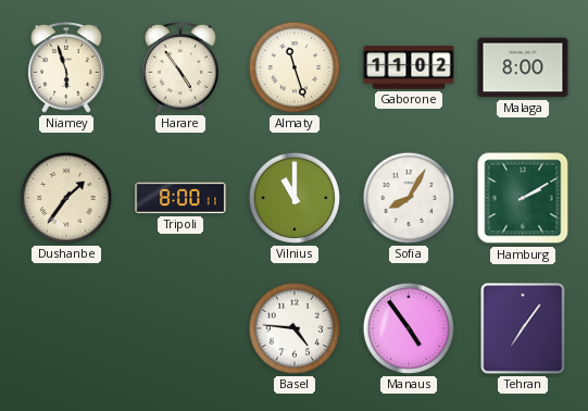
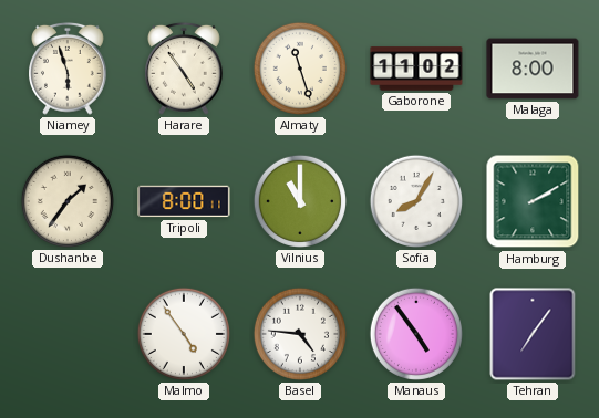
Malmo: none -> 4:54
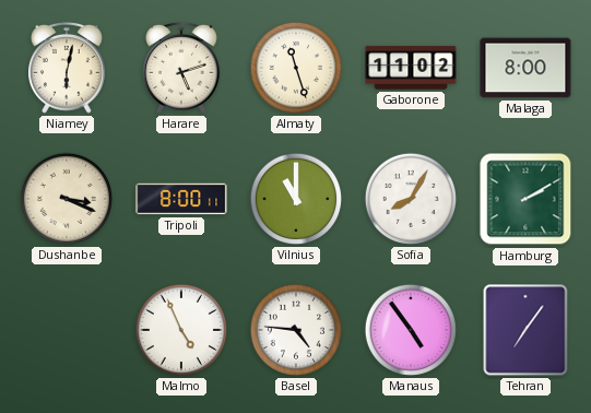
Niamey: 5:57 -> 6:02
Harare: 4:54 -> 5:12
Dushanbe: 1:36 -> 3:19
Malmo: 4:54 -> 4:56
